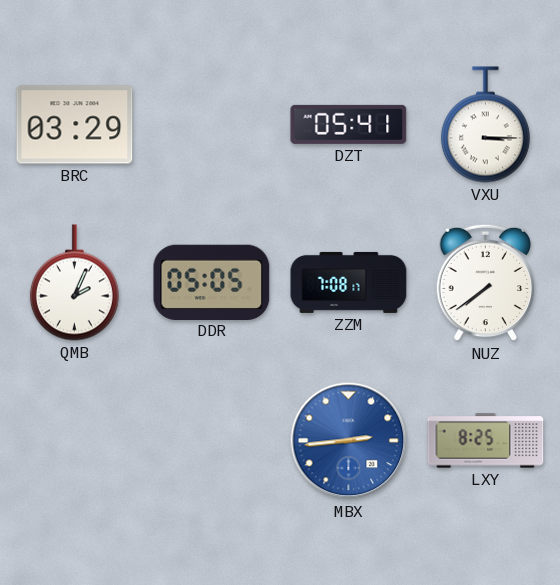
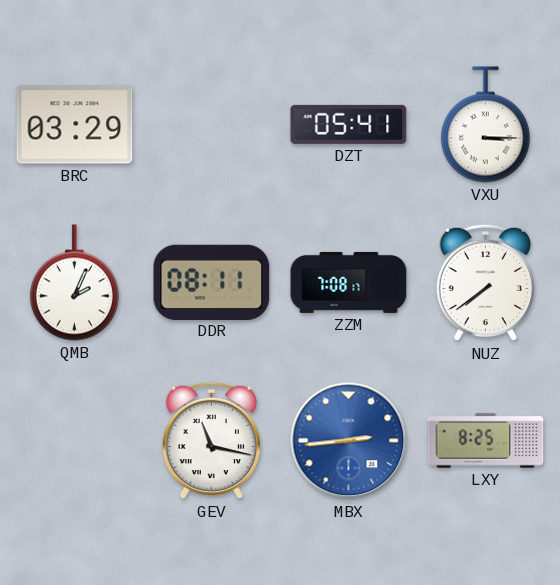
DDR: 05:05 -> 08:11
GEV: none -> 11:17
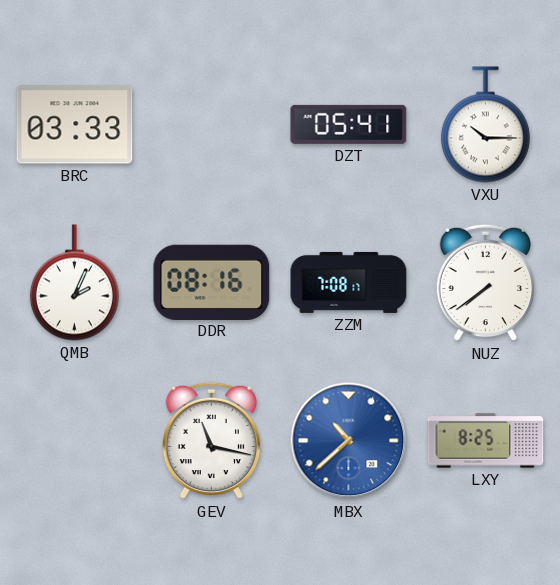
BRC: 03:29 -> 03:33
VXU: 3:15 -> 10:15
DDR: 08:11 -> 08:16
MBX: 2:44 -> 10:38
